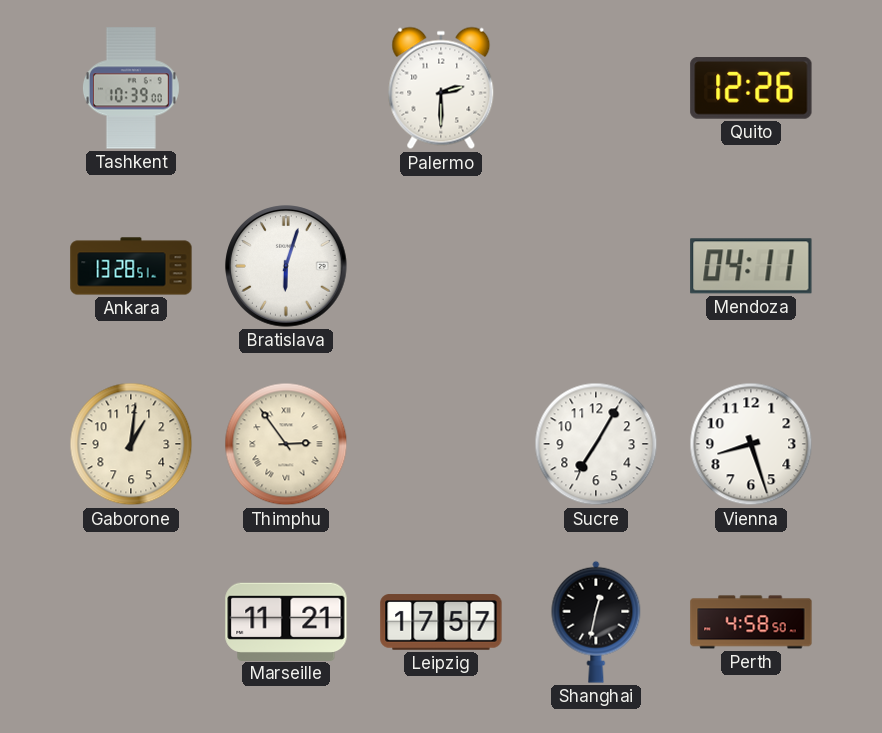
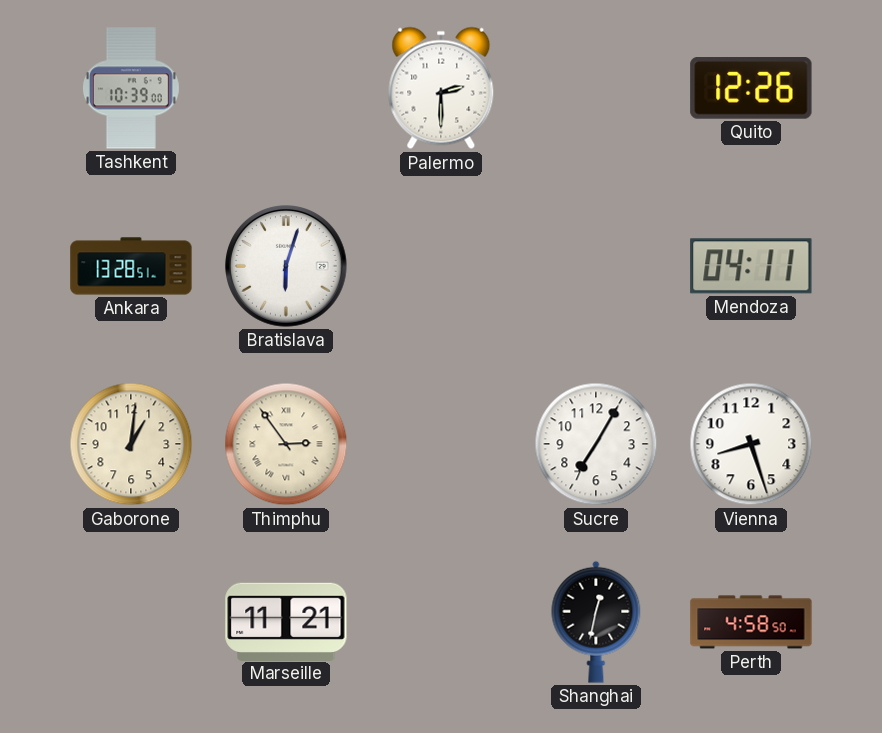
Leipzig: 17:57 -> none
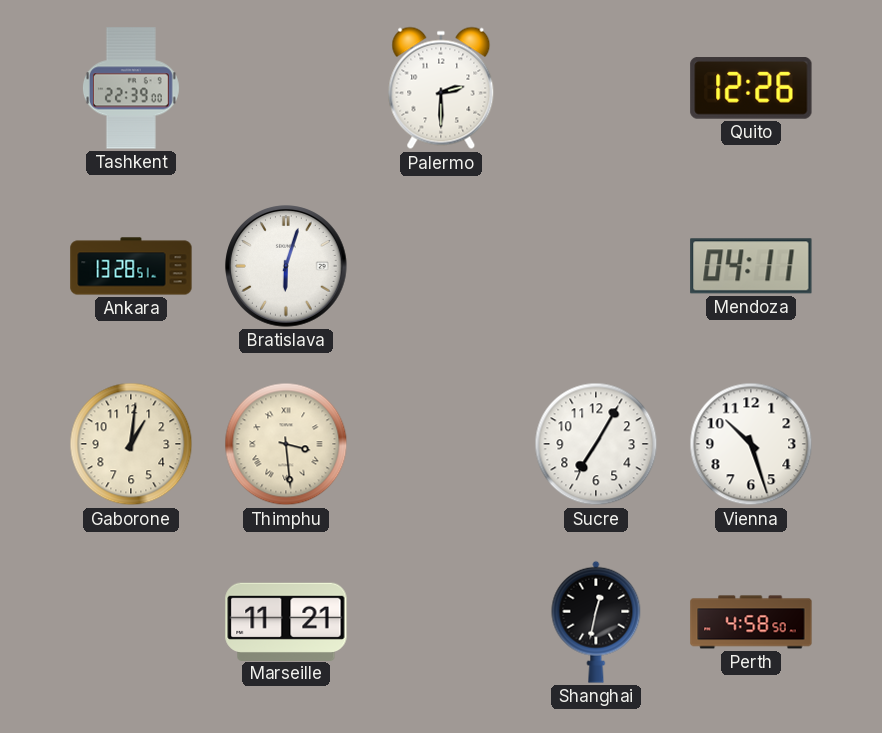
Tashkent: 10:39 -> 22:39
Thimphu: 2:54 -> 3:29
Vienna: 8:27 -> 10:27
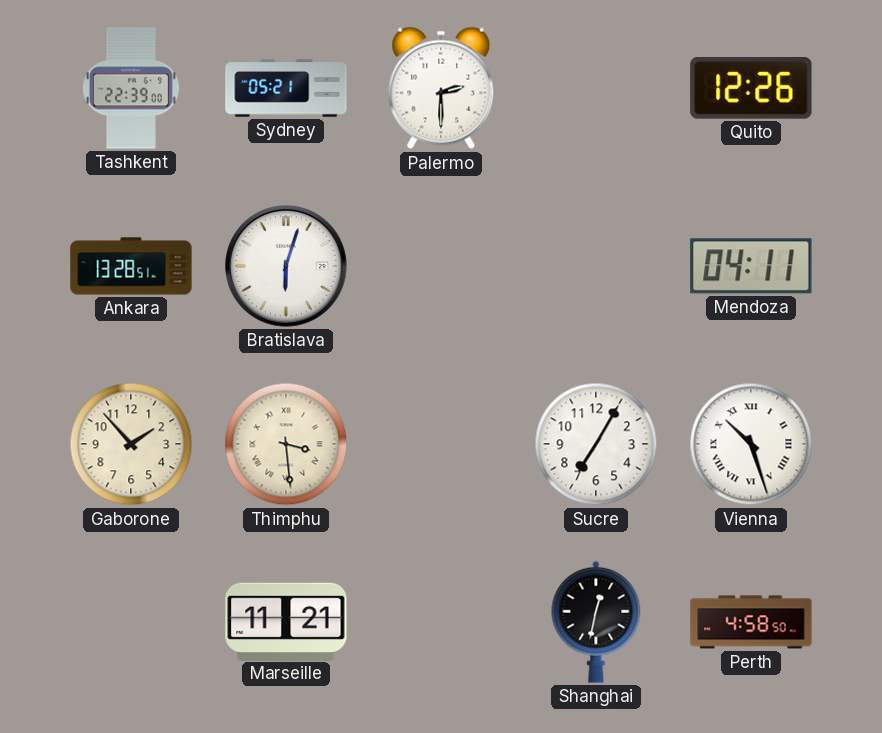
Sydney: none -> 05:21
Gaborone: 1:01 -> 1:53
Vienna numerals: Arabic -> Roman
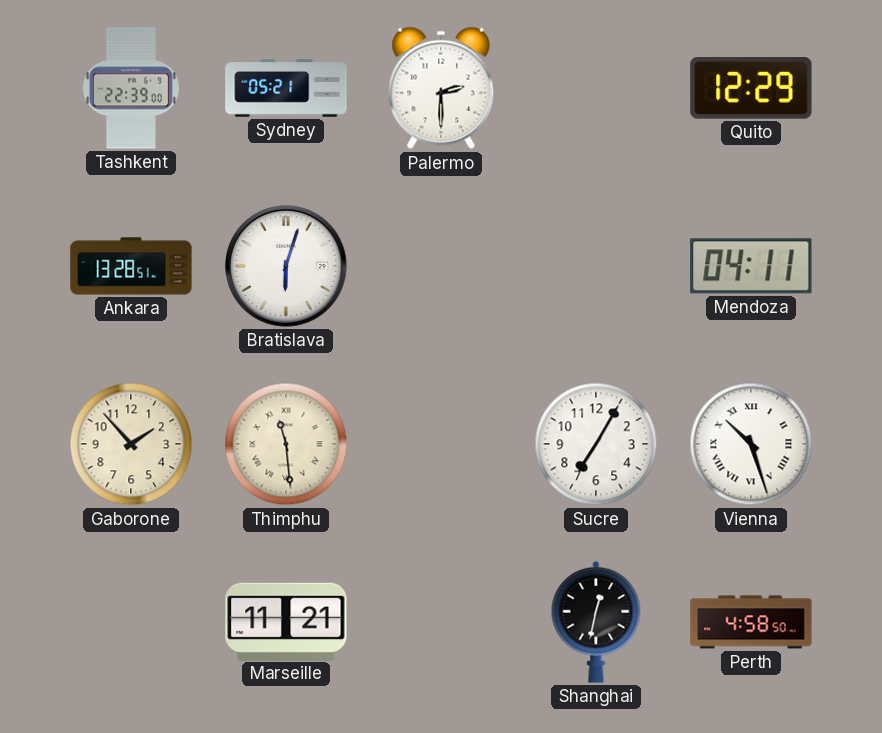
Quito: 12:26 -> 12:29
Thimphu: 3:29 -> 11:29
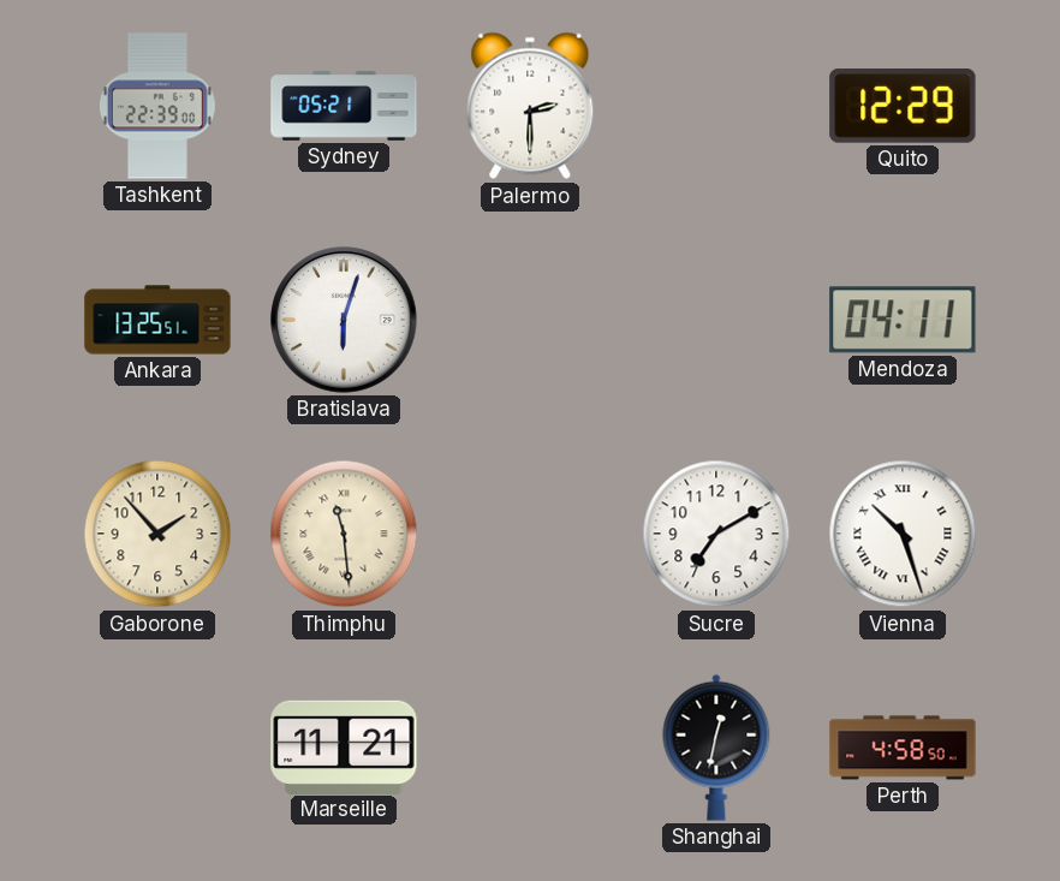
Ankara: 13:28 -> 13:25
Sucre: 7:05 -> 7:10
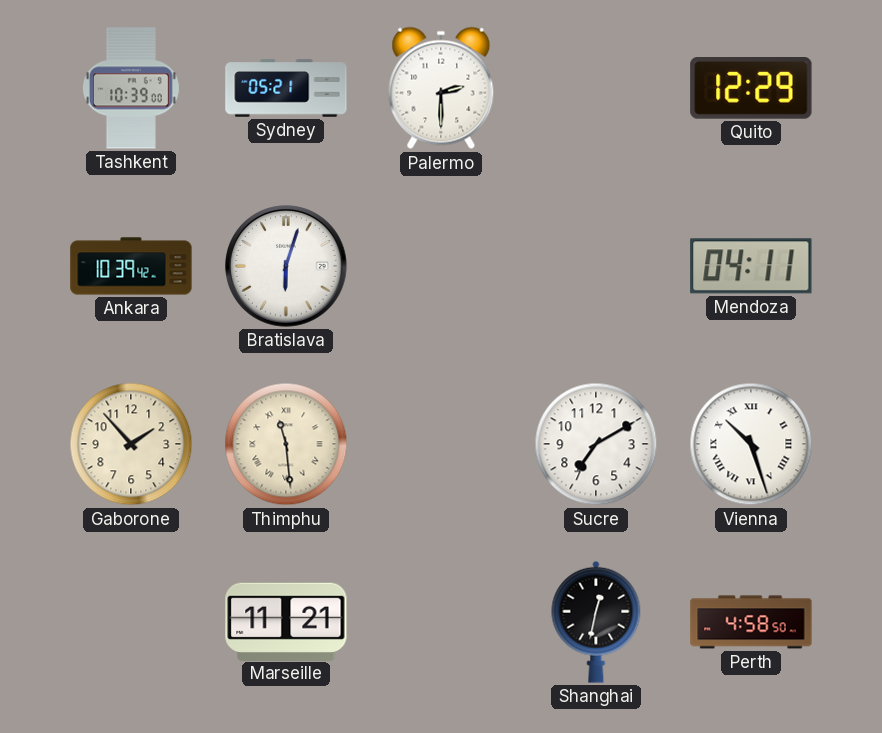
Tashkent: 22:39 -> 10:39
Ankara: 13:25 -> 10:39
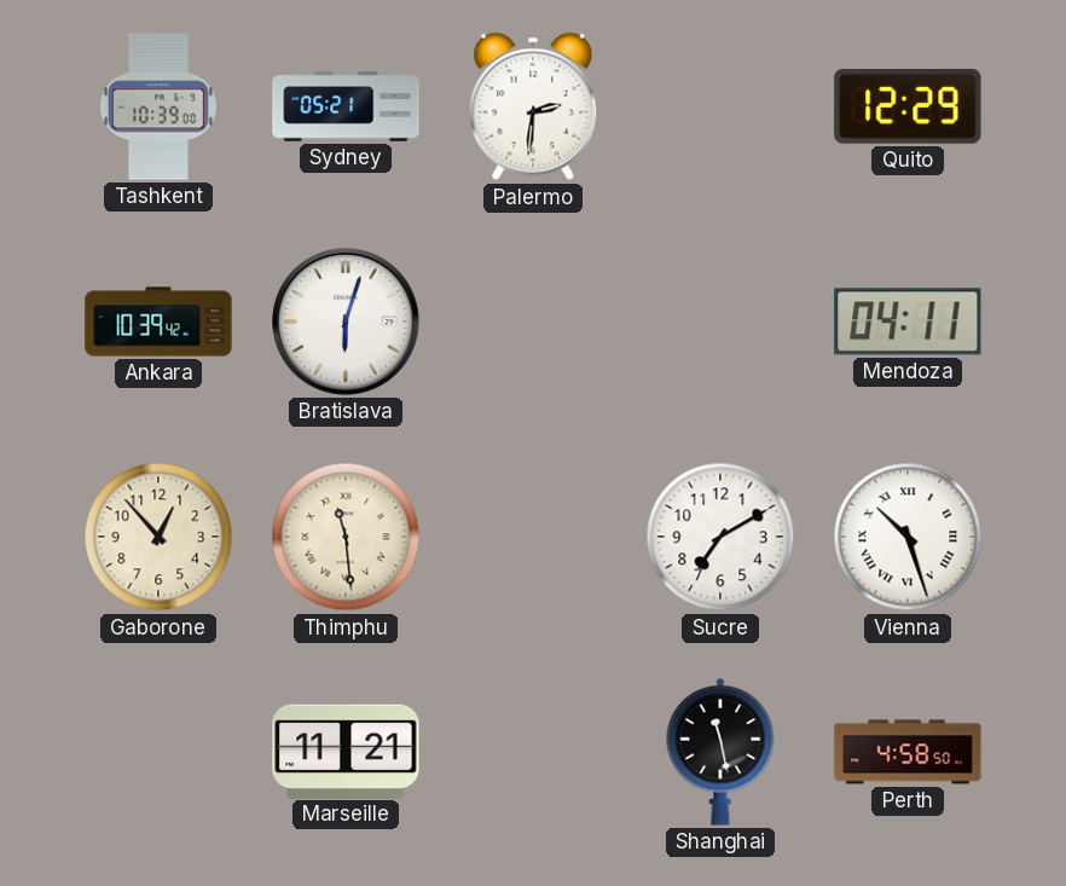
Palermo: 2:30 -> 2:31
Gaborone: 1:53 -> 12:53
Shanghai: 12:32 -> 11:28
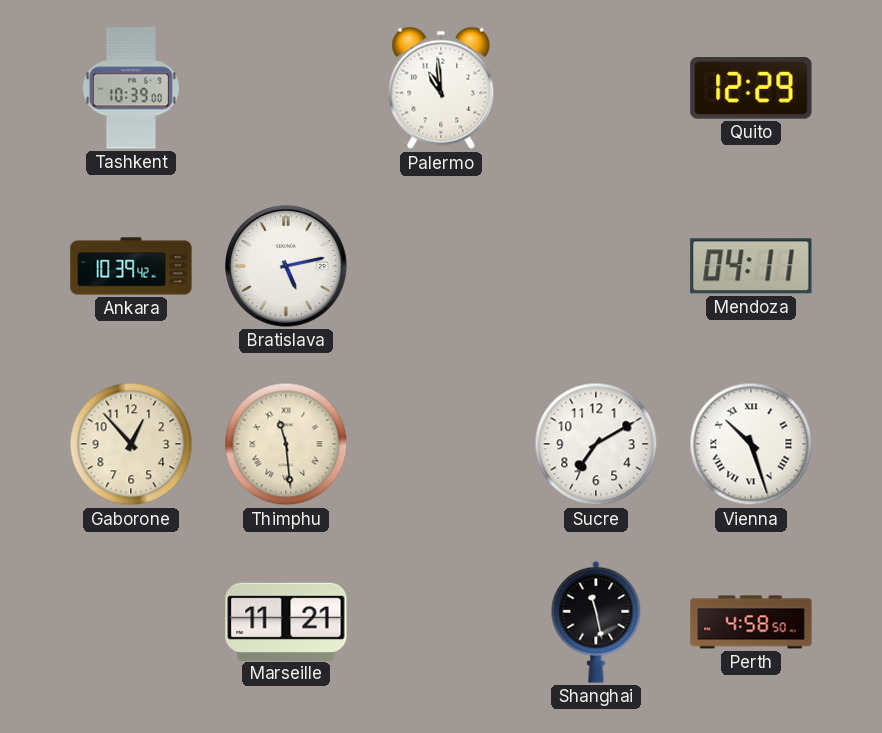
Sydney: 05:21 -> none
Palermo: 2:31 -> 10:59
Bratislava: 6:03 -> 5:13
